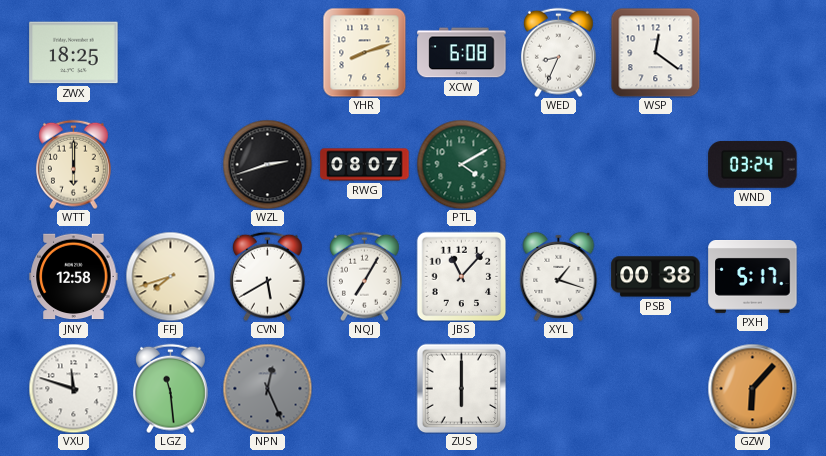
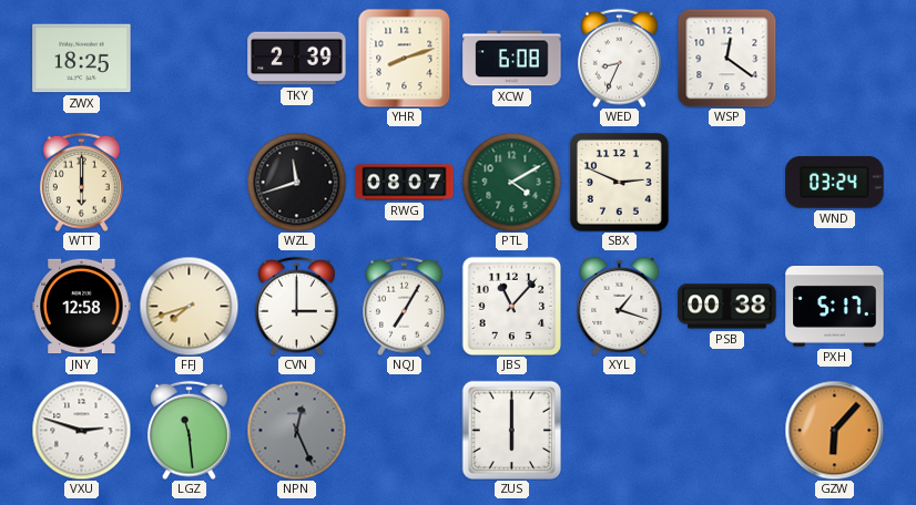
TKY: none -> 2:39
WZL: 2:42 -> 11:42
SBX: none -> 2:49
CVN: 5:40 -> 3:00
VXU: 11:48 -> 2:48
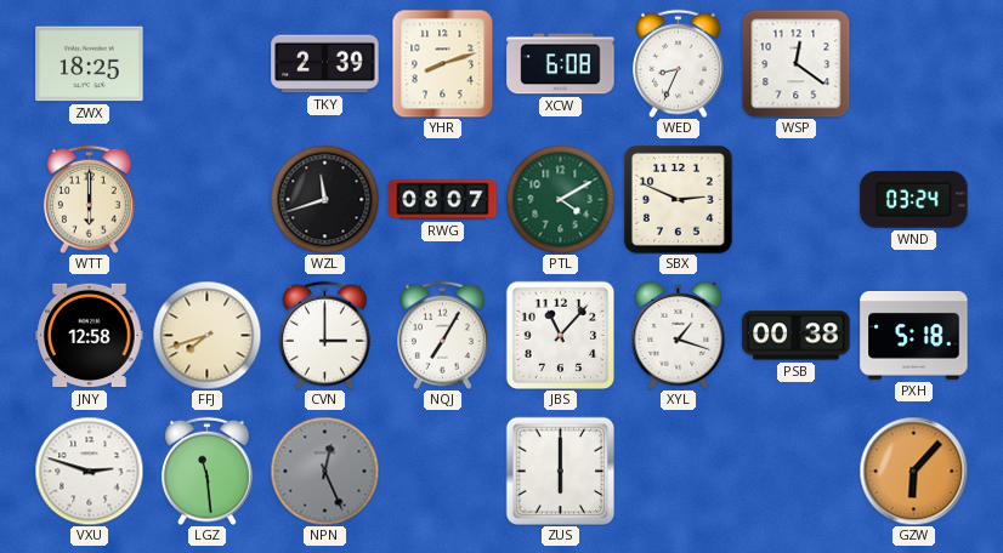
PXH: 5:17 -> 5:18
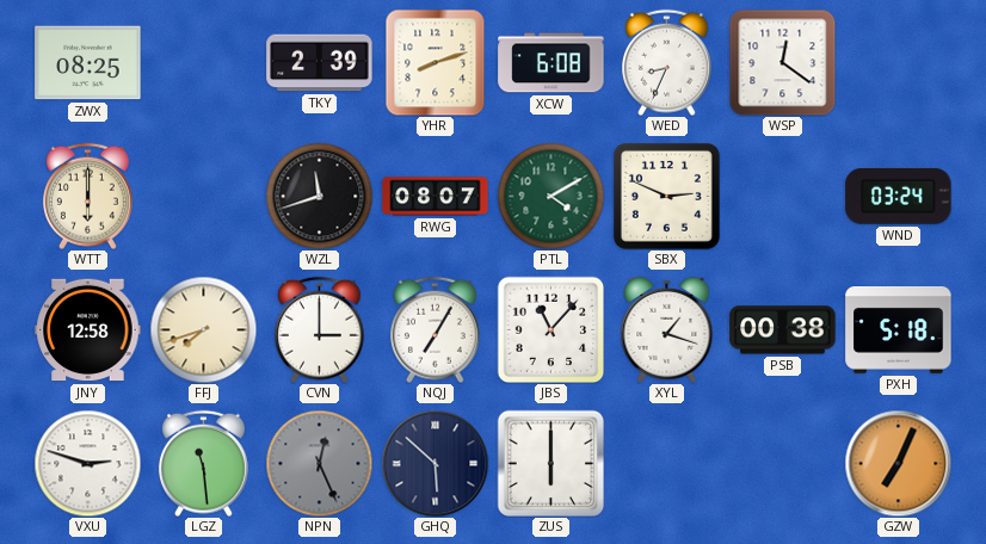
ZWX: 18:25 -> 08:25
GHQ: none -> 5:52
GZW: 6:07 -> 7:04
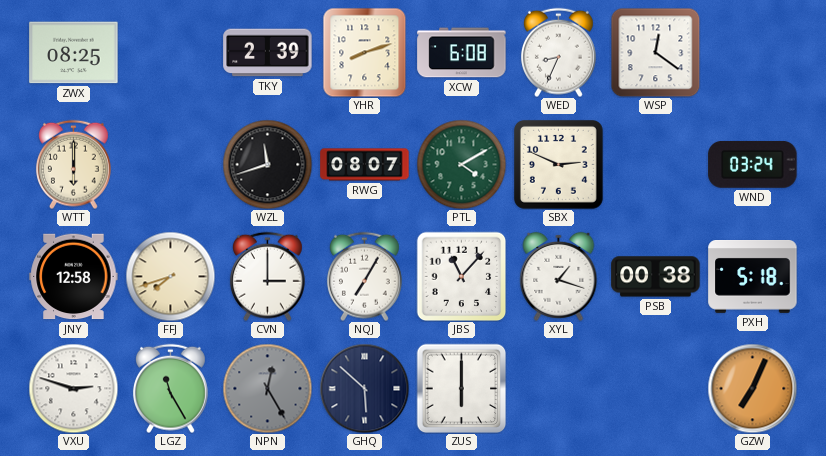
LGZ: 11:29 -> 11:25
NPN: 12:26 -> 12:25
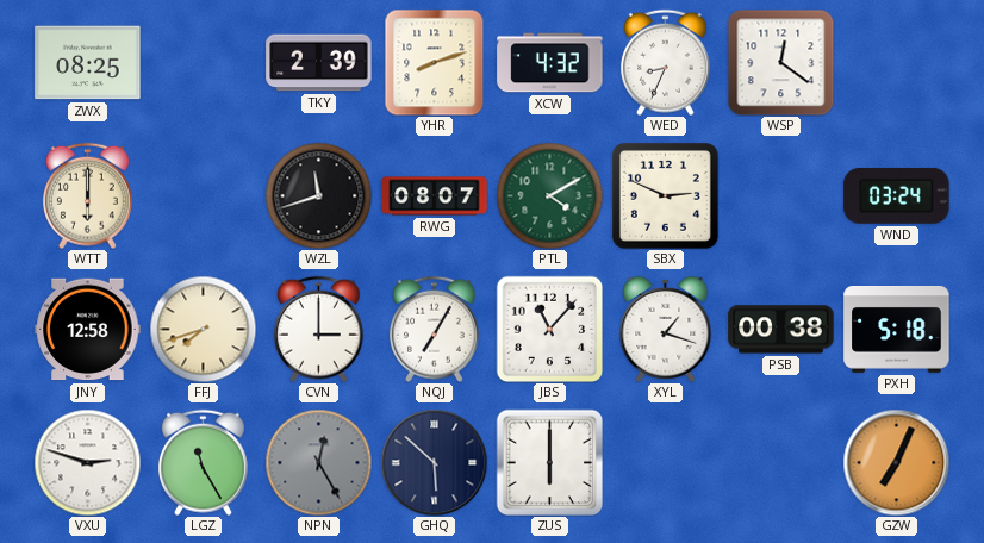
XCW: 6:08 -> 4:32
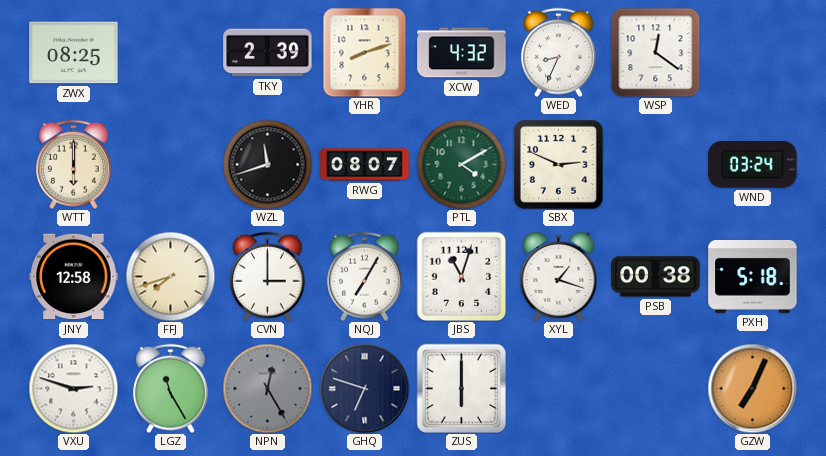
JBS: 11:07 -> 11:03
GHQ: 5:52 -> 6:48
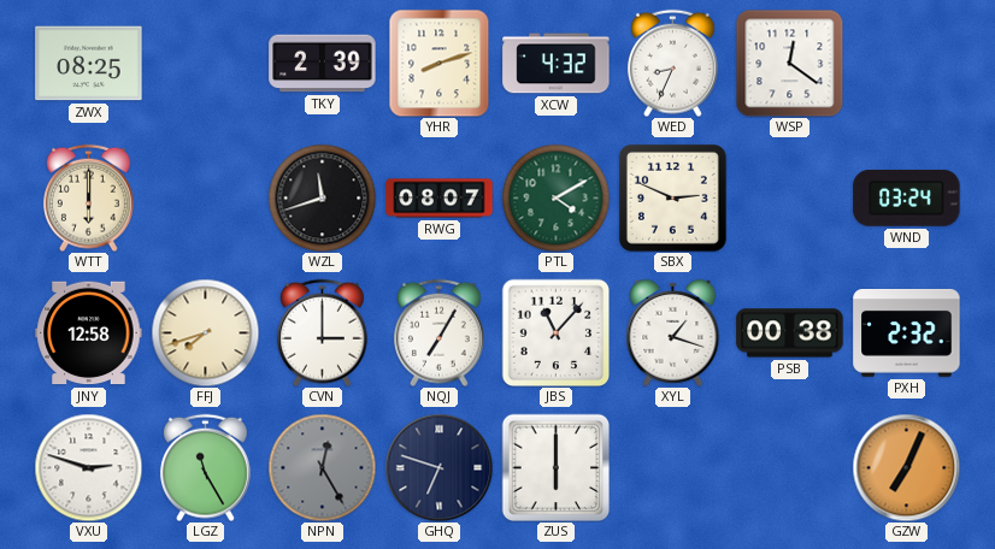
JBS: 11:03 -> 11:07
PXH: 5:18 -> 2:32
